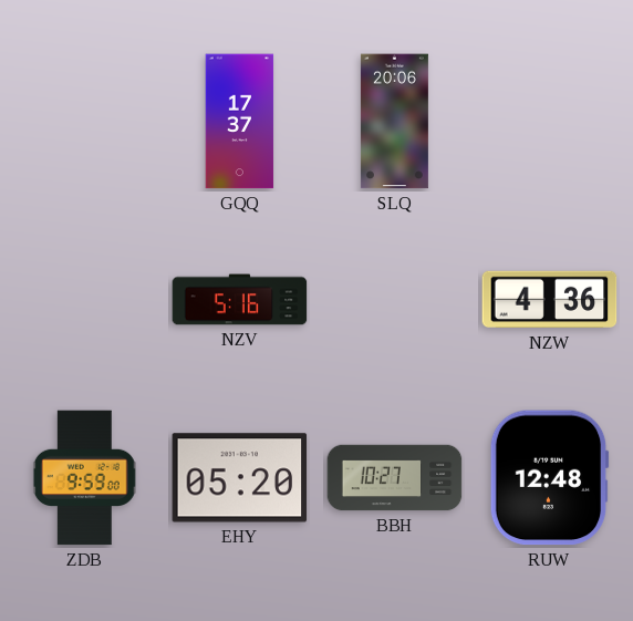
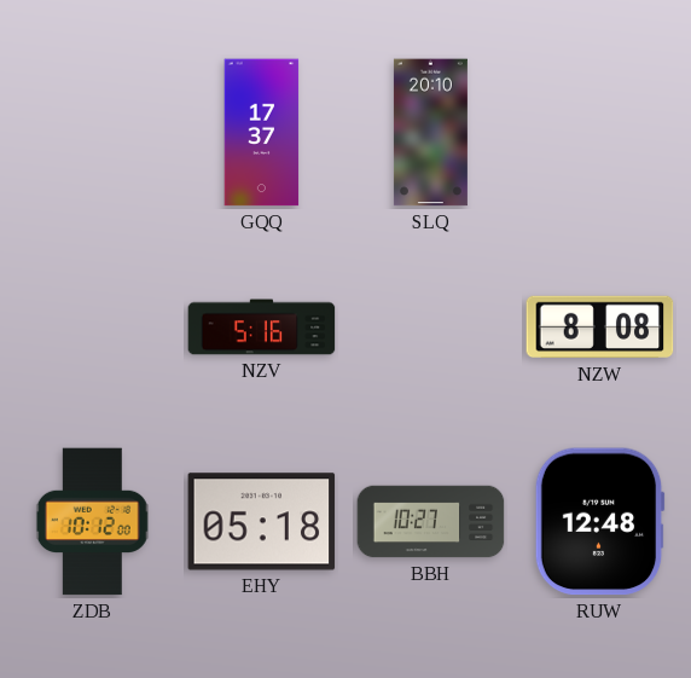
SLQ: 20:06 -> 20:10
NZW: 4:36 -> 8:08
ZDB: 9:59 -> 10:12
EHY: 05:20 -> 05:18
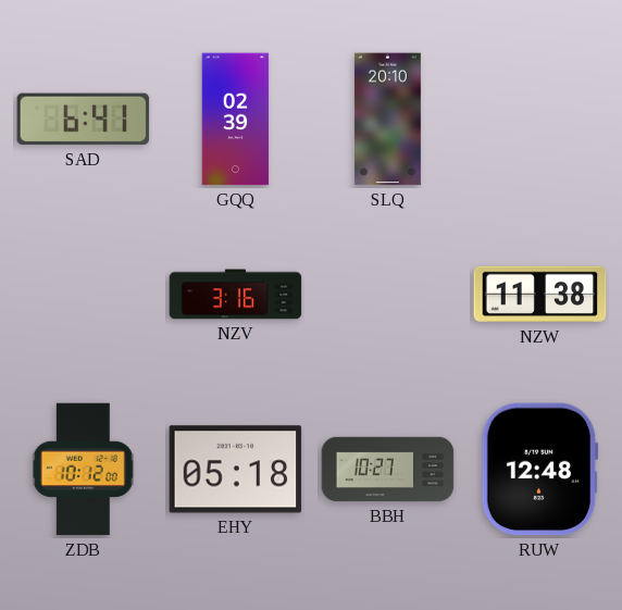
SAD: none -> 6:41
GQQ: 17:37 -> 02:39
NZV: 5:16 -> 3:16
NZW: 8:08 -> 11:38
